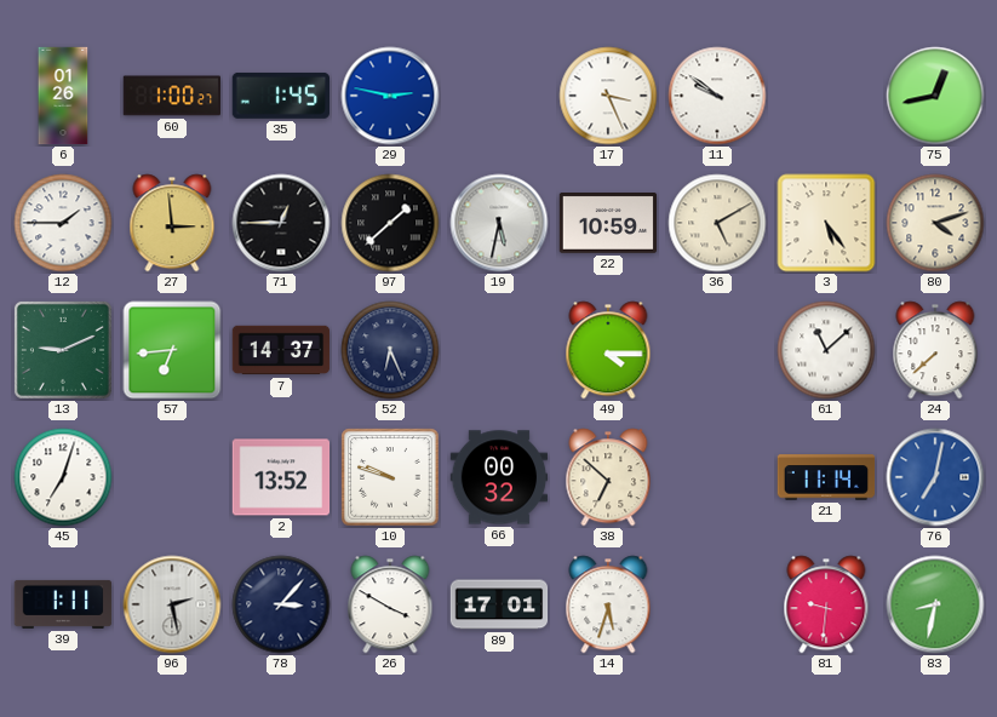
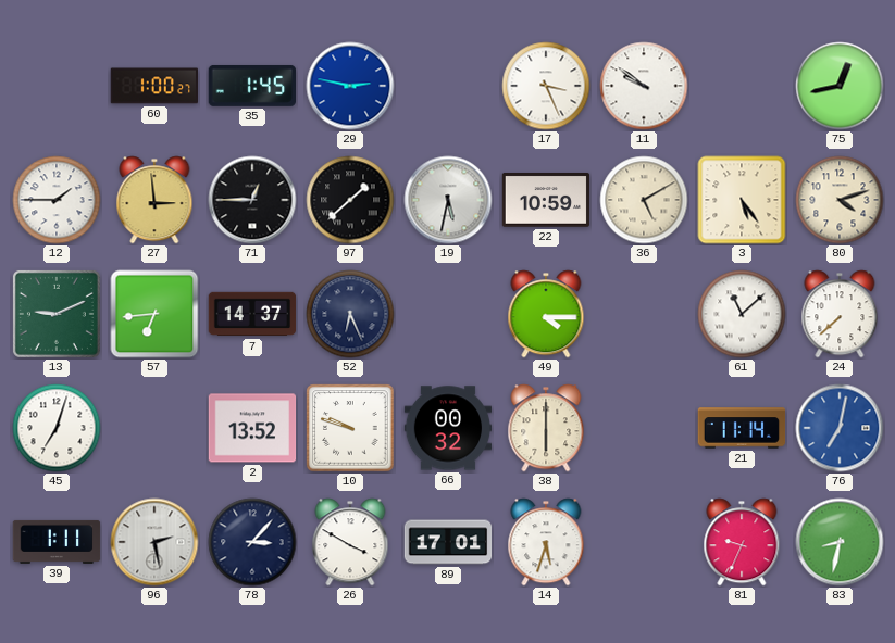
6: 01:26 -> none
38: 6:52 -> 6:00
81: 9:31 -> 9:34
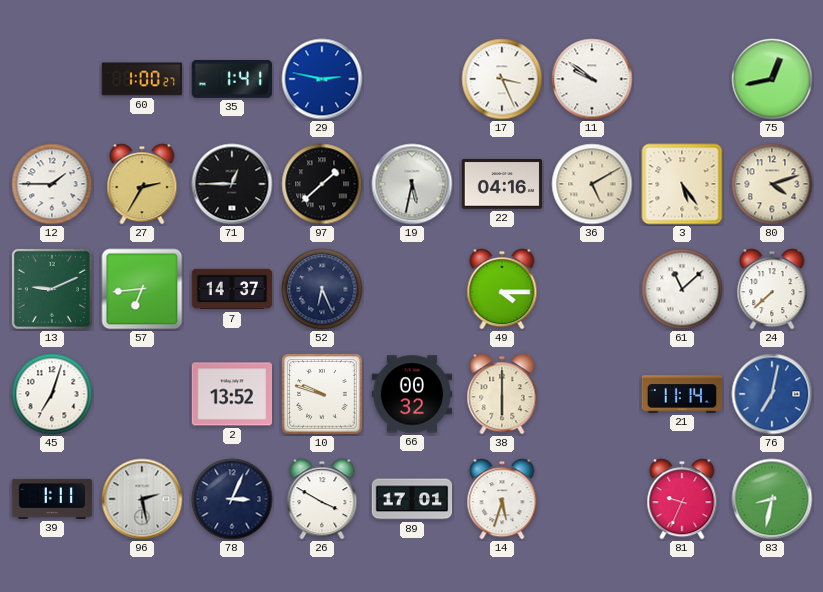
35: 1:45 -> 1:41
27: 2:59 -> 2:35
22: 10:59 -> 04:16
78: 3:07 -> 3:04
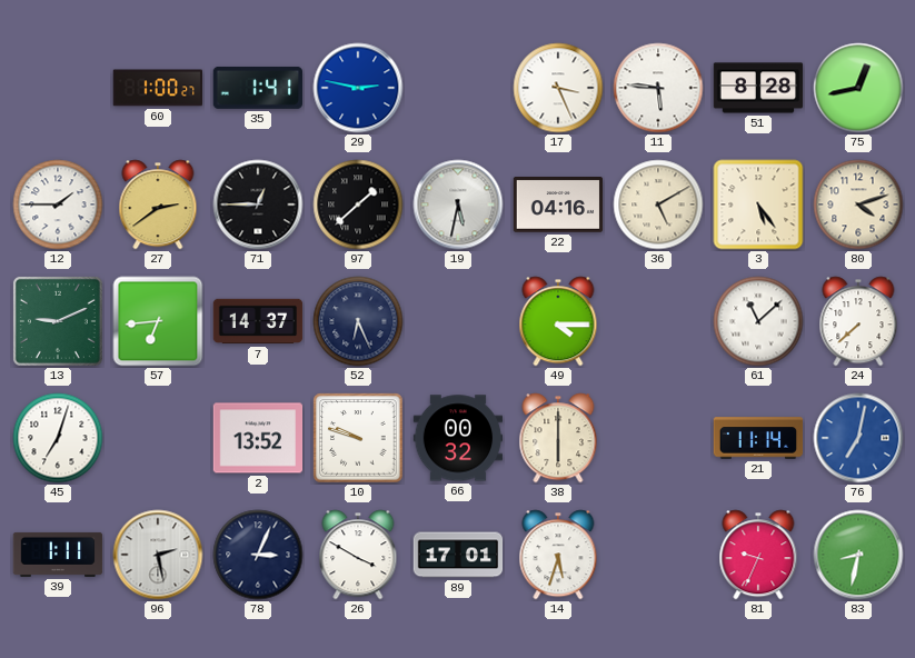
11: 9:51 -> 5:46
51: none -> 8:28
27: 2:35 -> 2:39
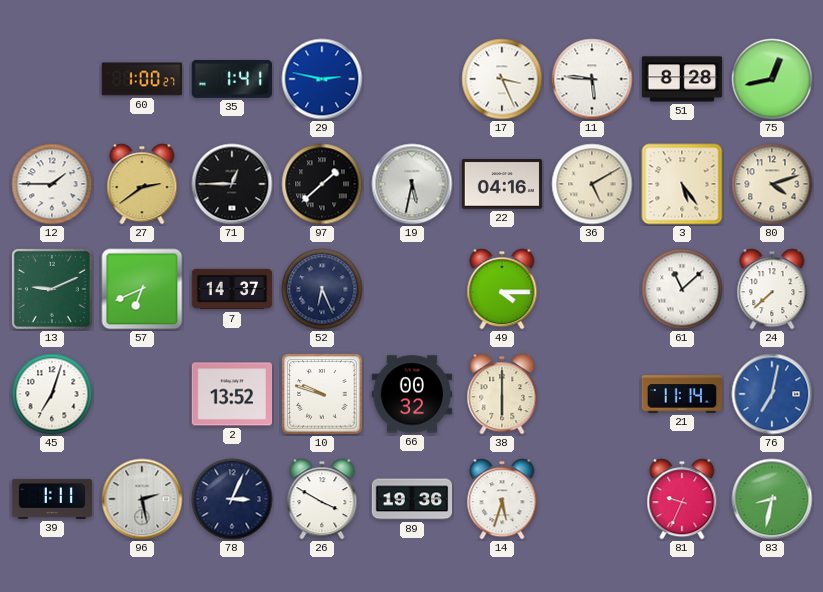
57: 6:44 -> 6:41
89: 17:01 -> 19:36
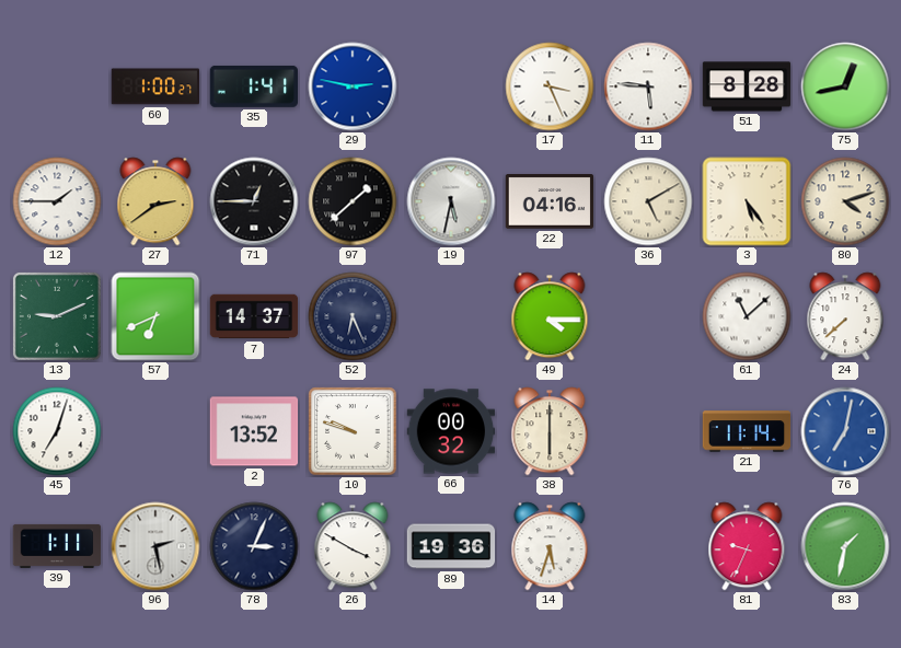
83: 8:32 -> 1:32
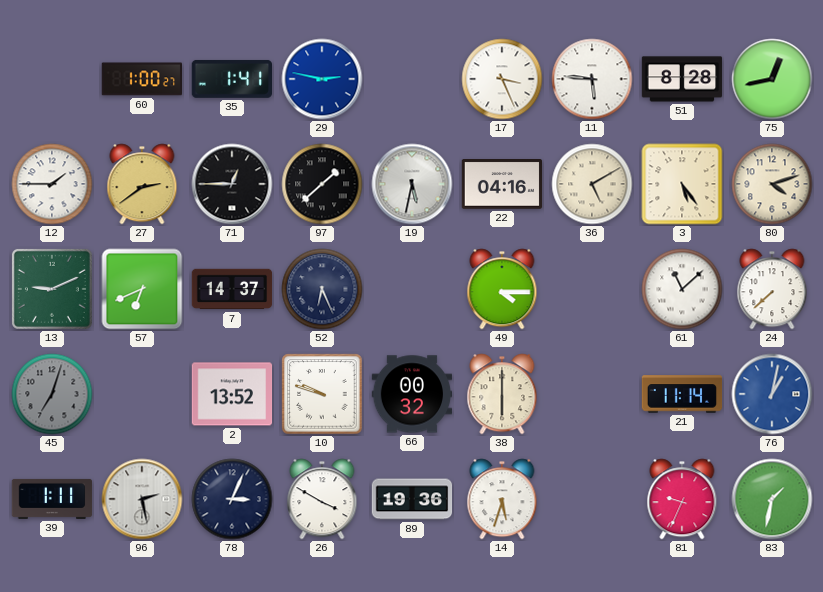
45 dial: white -> grey
76: 7:02 -> 1:02
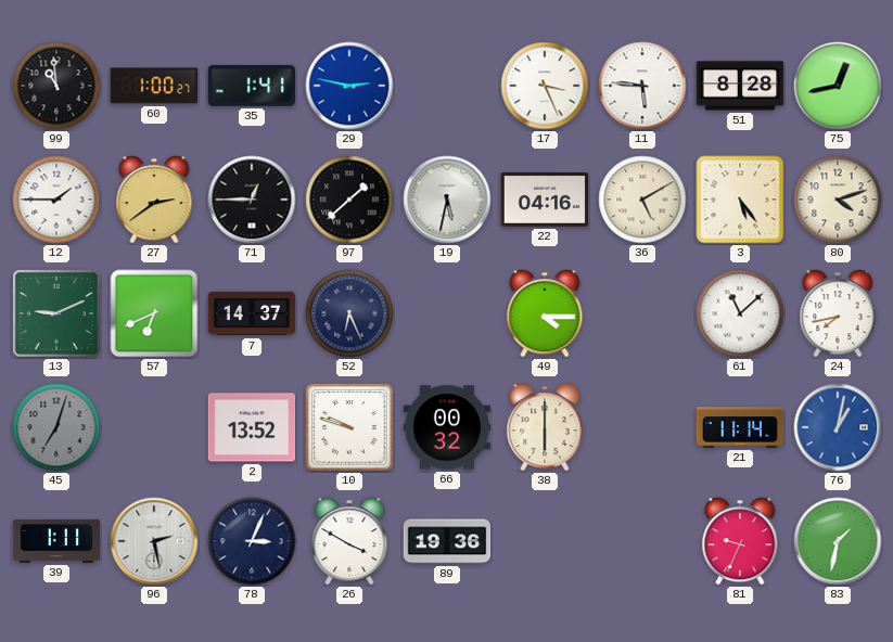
99: none -> 10:59
24: 7:38 -> 7:43
14: 5:33 -> none
